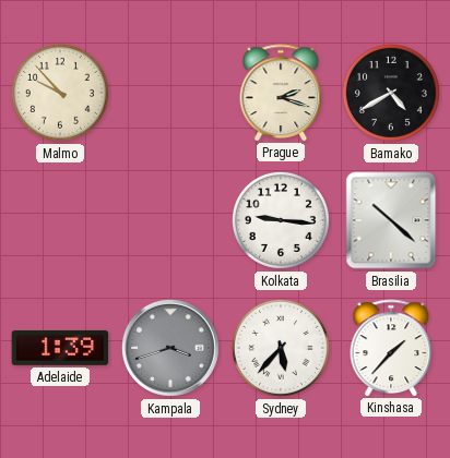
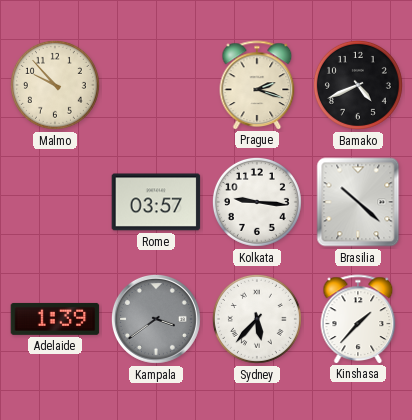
Bamako: 4:40 -> 4:41
Rome: none -> 03:57
Kampala: 3:42 -> 3:39
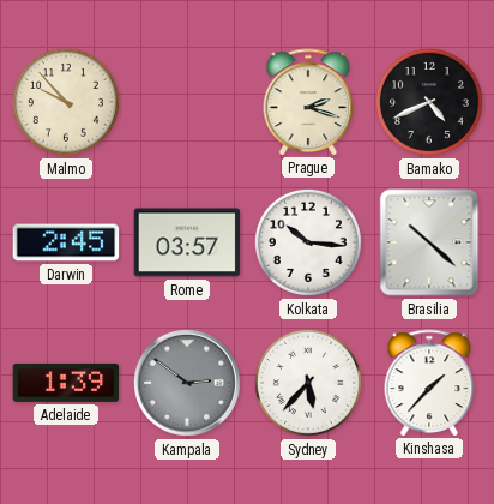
Darwin: none -> 2:45
Kolkata: 9:16 -> 10:16
Kampala: 3:39 -> 2:51
